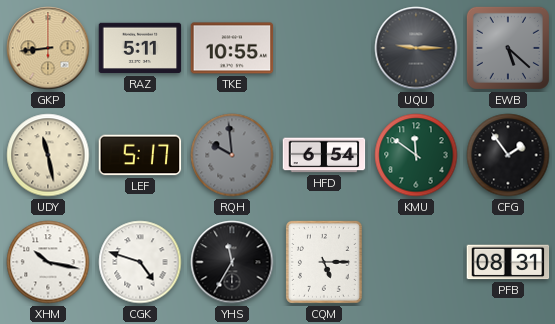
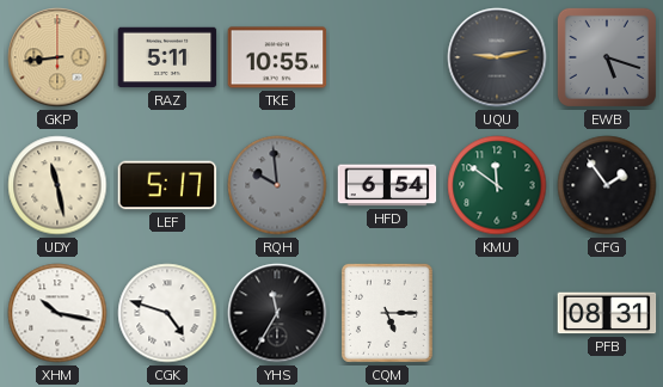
UQU: 9:15 -> 9:13
EWB: 5:22 -> 5:18
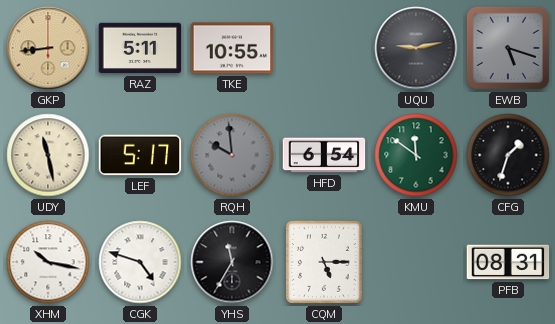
CFG: 1:54 -> 1:33
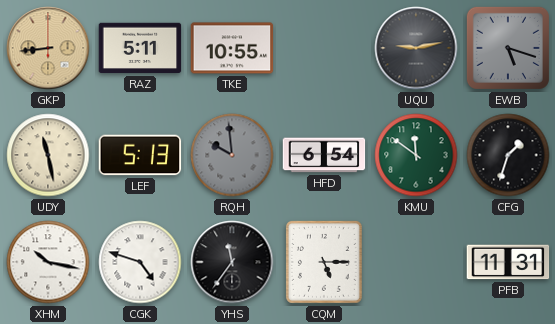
LEF: 5:17 -> 5:13
YHS: 11:35 -> 11:36
PFB: 08:31 -> 11:31
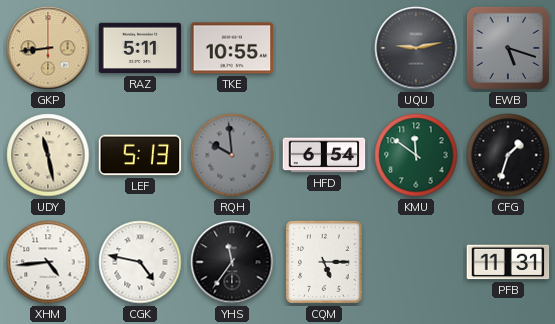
XHM: 10:17 -> 4:44
CGK: 4:48 -> 4:47
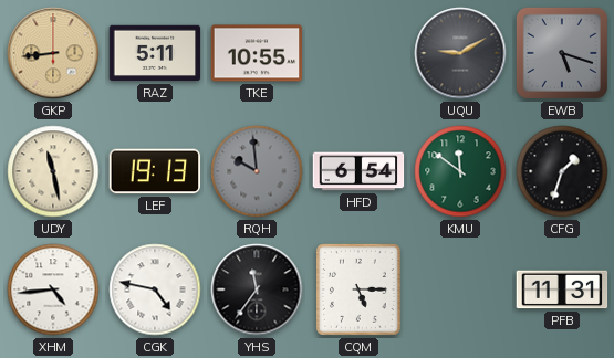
UQU: 9:13 -> 9:10
LEF: 5:13 -> 19:13
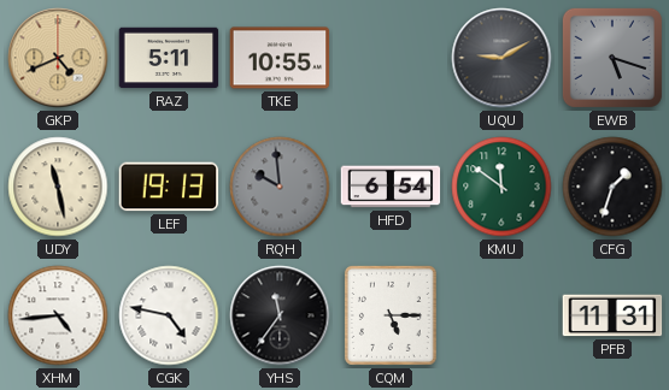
GKP: 8:44 -> 4:41
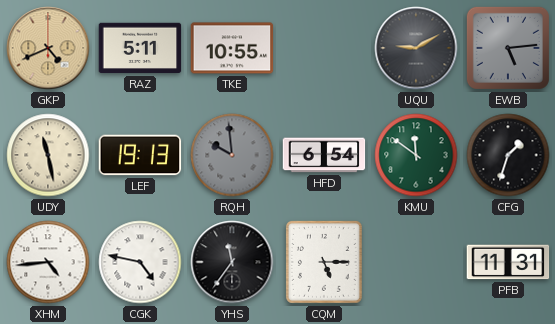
EWB: 5:18 -> 5:14
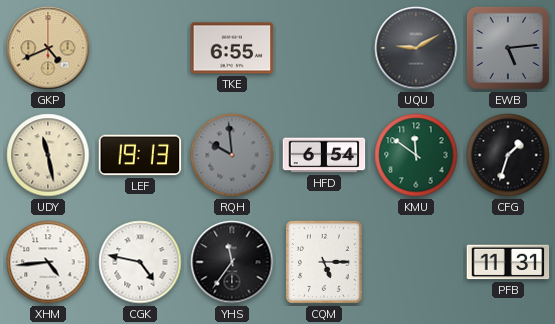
RAZ: 5:11 -> none
TKE: 10:55 -> 6:55
